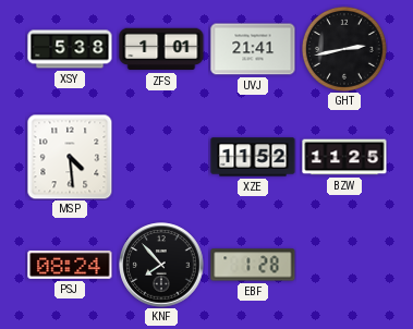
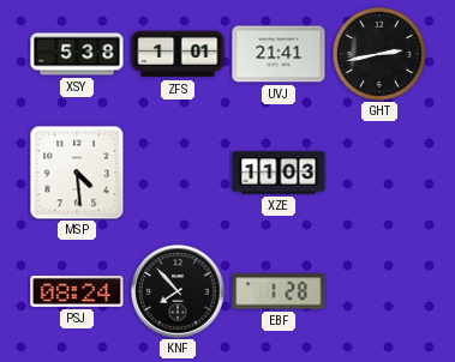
XZE: 11:52 -> 11:03
BZW: 11:25 -> none
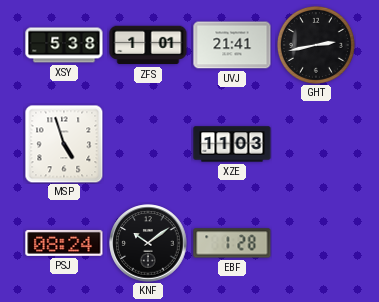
MSP: 4:29 -> 4:57
KNF: 7:53 -> 10:09
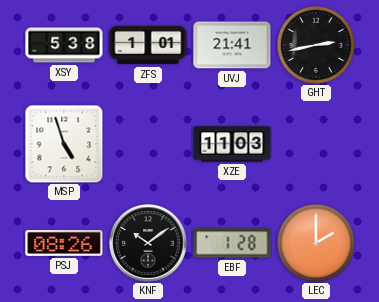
PSJ: 08:24 -> 08:26
LEC: none -> 2:00
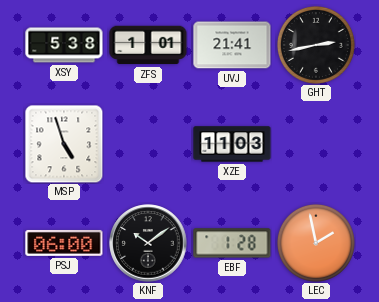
PSJ: 08:26 -> 06:00
LEC: 2:00 -> 1:58
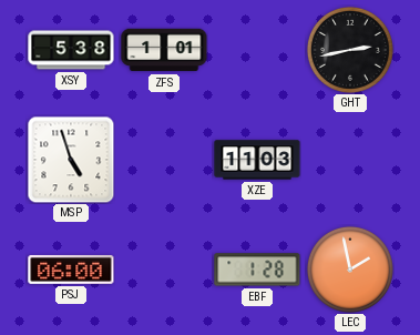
UVJ: 21:41 -> none
KNF: 10:09 -> none
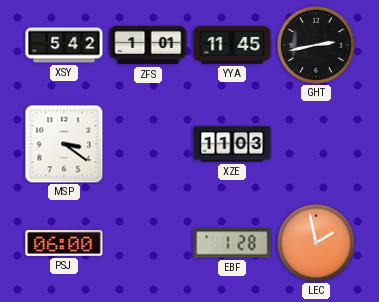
XSY: 5:38 -> 5:42
YYA: none -> 11:45
MSP: 4:57 -> 3:21
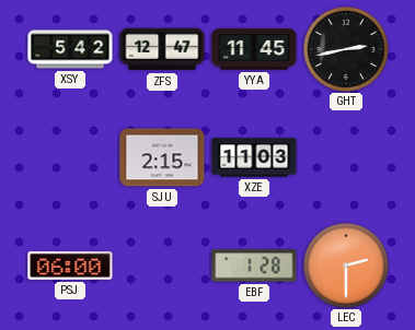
ZFS: 1:01 -> 12:47
MSP: 3:21 -> none
SJU: none -> 2:15
LEC: 1:58 -> 2:30
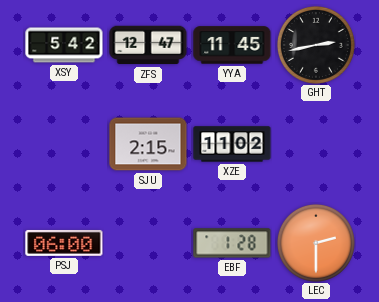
XZE: 11:03 -> 11:02
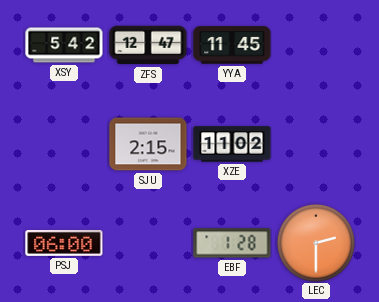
GHT: 2:43 -> none
